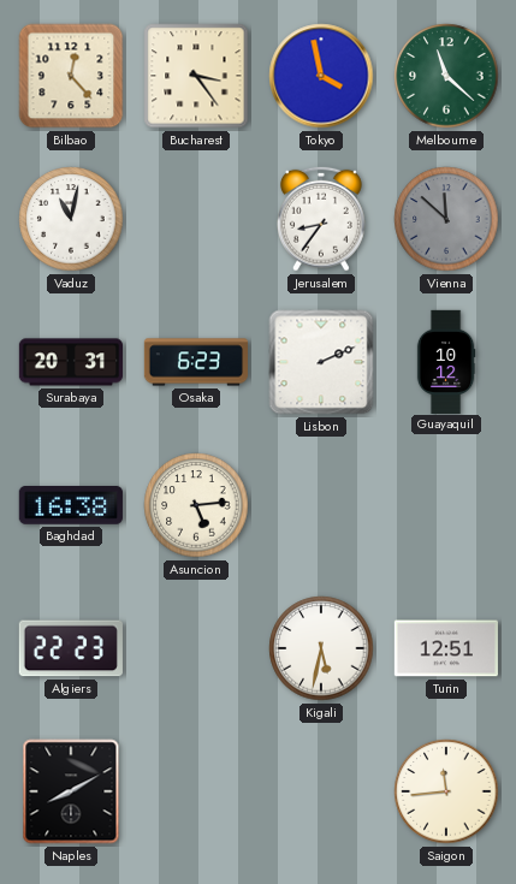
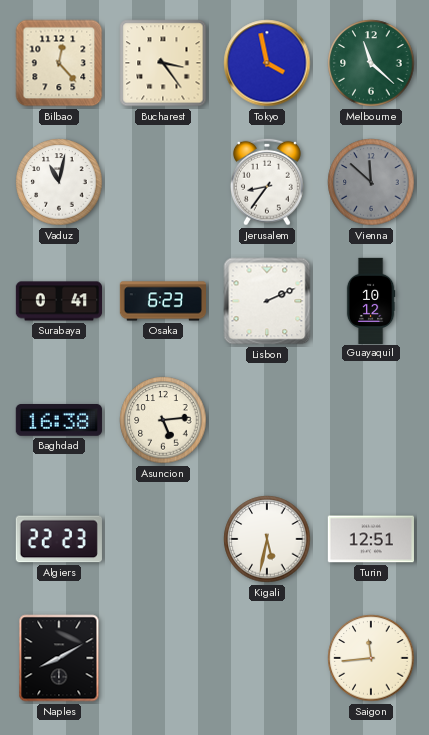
Surabaya: 20:31 -> 0:41
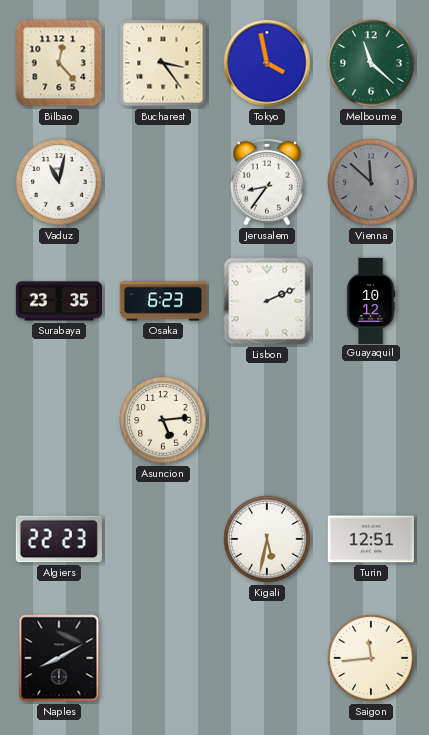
Surabaya: 0:41 -> 23:35
Baghdad: 16:38 -> none
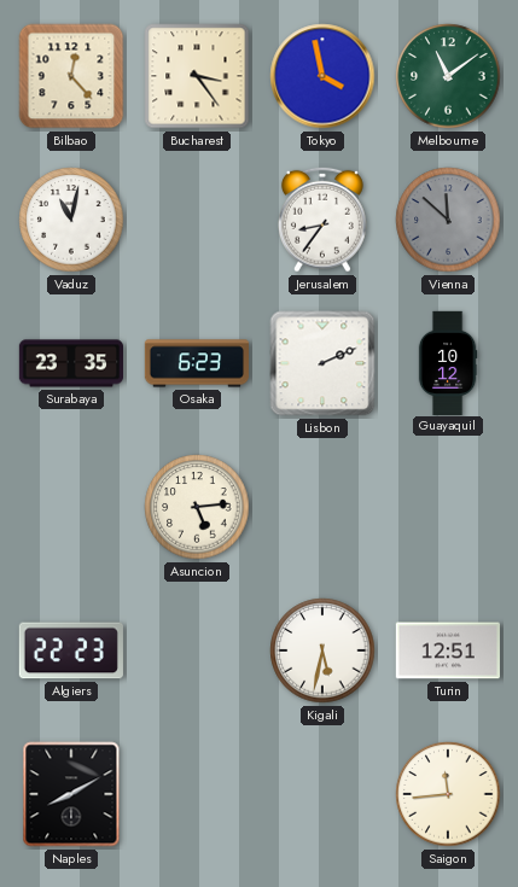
Melbourne: 11:22 -> 11:09
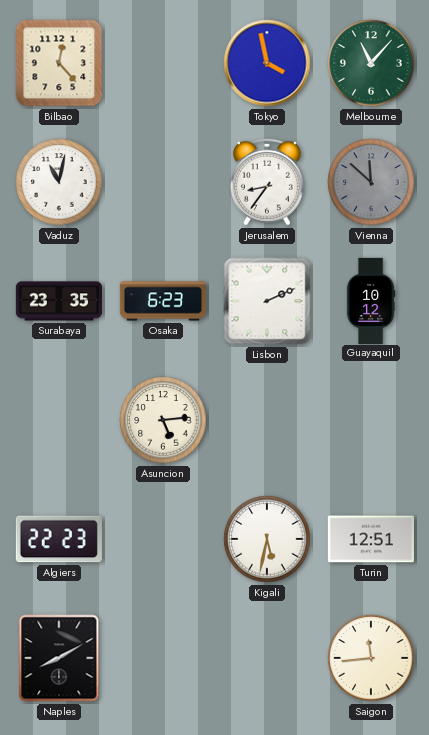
Bucharest: 3:24 -> none
Melbourne: 11:09 -> 11:07
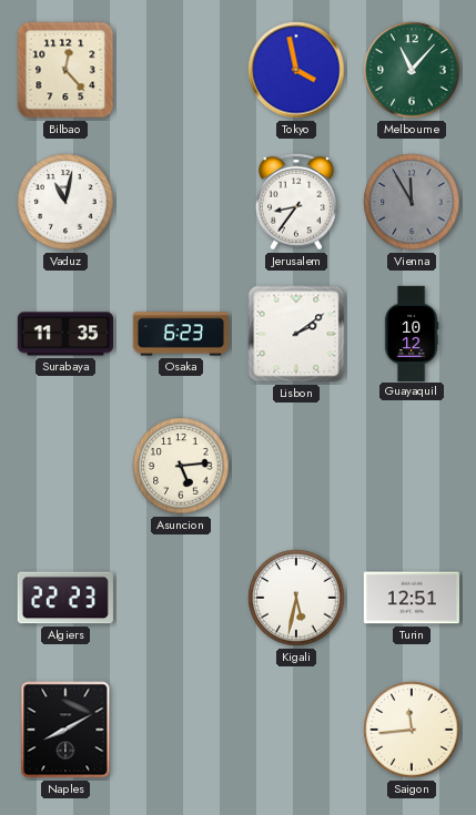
Vienna: 11:52 -> 11:55
Surabaya: 23:35 -> 11:35
Lisbon: 2:11 -> 2:09
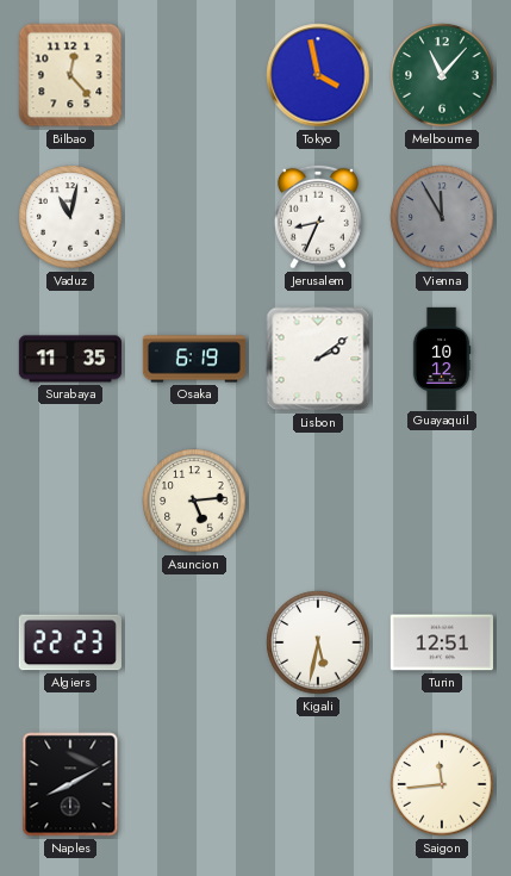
Jerusalem: 8:36 -> 8:34
Osaka: 6:23 -> 6:19
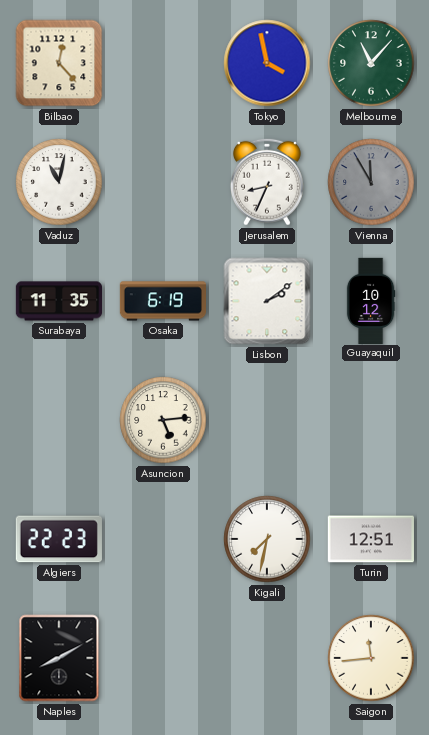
Kigali: 5:32 -> 7:32
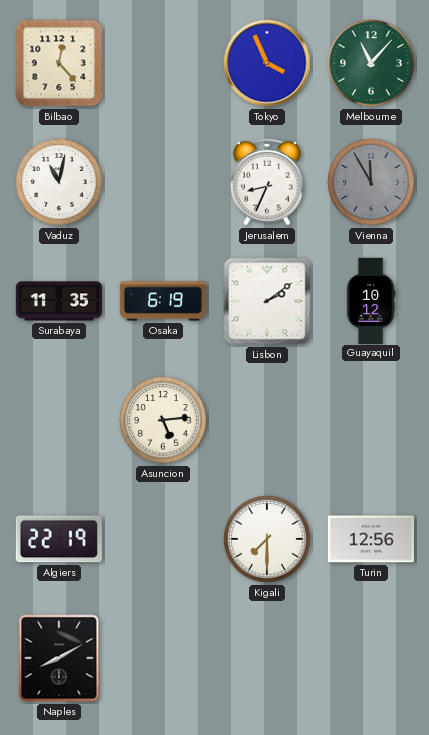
Tokyo: 3:58 -> 3:56
Algiers: 22:23 -> 22:19
Kigali: 7:32 -> 7:30
Turin: 12:51 -> 12:56
Saigon: 11:44 -> none
